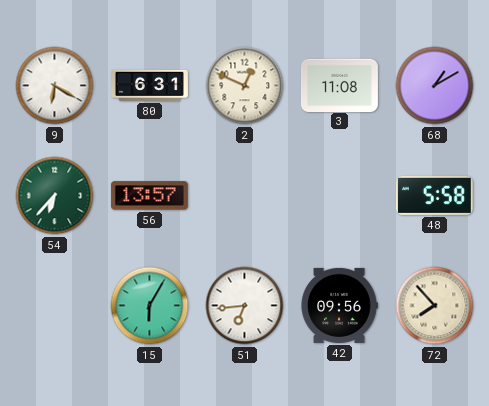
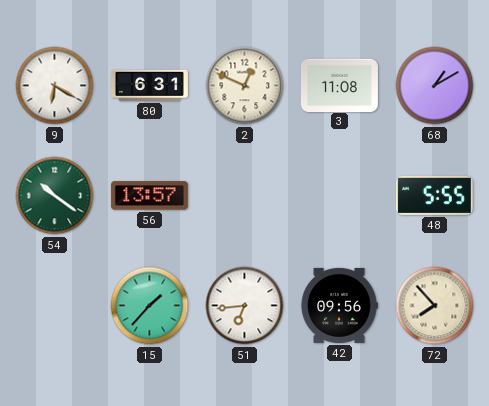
54: 6:37 -> 10:21
48: 5:58 -> 5:55
15: 6:05 -> 1:37
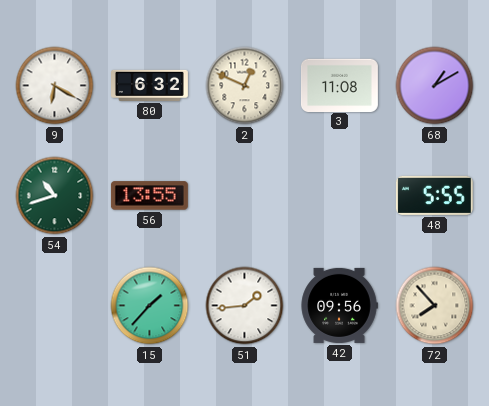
80: 6:31 -> 6:32
54: 10:21 -> 10:42
56: 13:57 -> 13:55
51: 6:44 -> 1:44
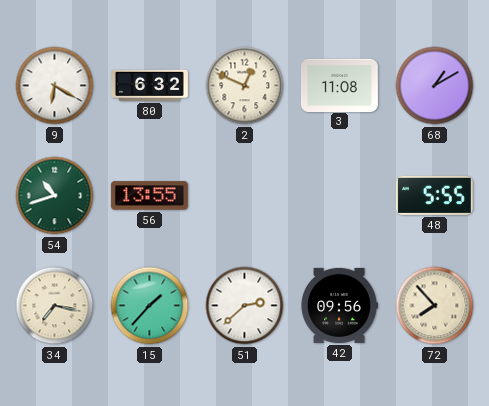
34: none -> 7:17
51: 1:44 -> 2:38
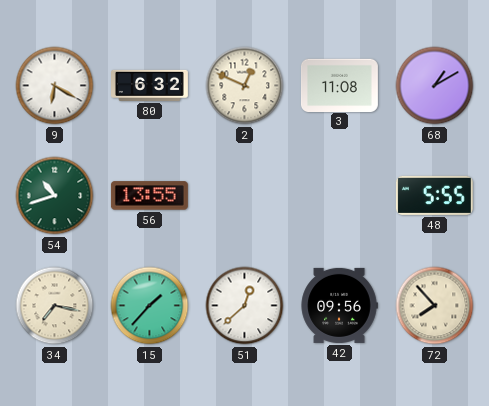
51: 2:38 -> 12:38
